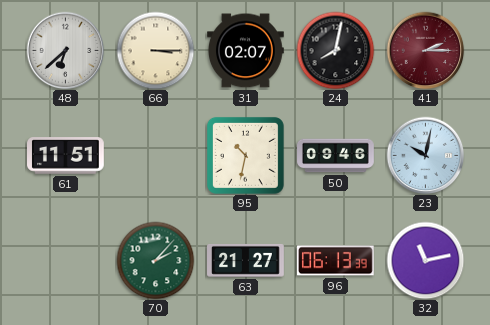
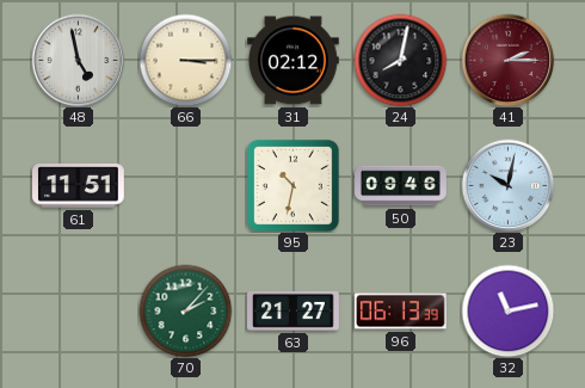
48: 6:38 -> 4:58
31: 02:07 -> 02:12
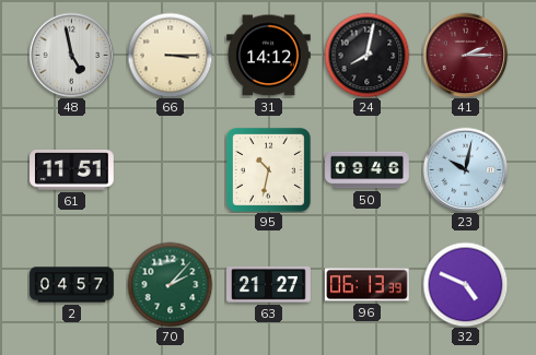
31: 02:12 -> 14:12
2: none -> 04:57
32: 11:13 -> 4:49
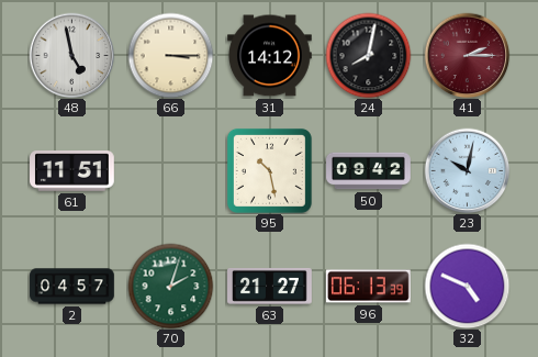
95: 10:32 -> 10:28
50: 09:46 -> 09:42
70: 2:07 -> 2:03
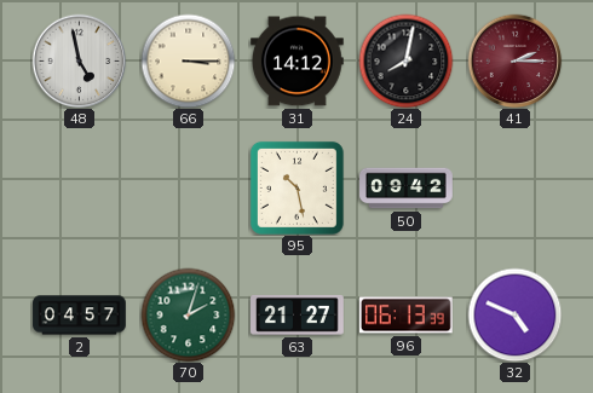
61: 11:51 -> none
23: 10:02 -> none
